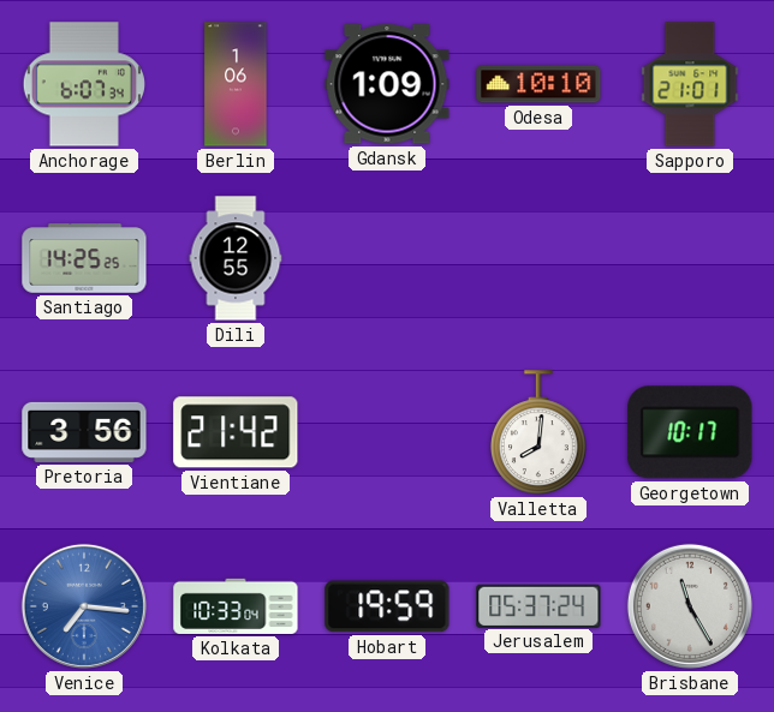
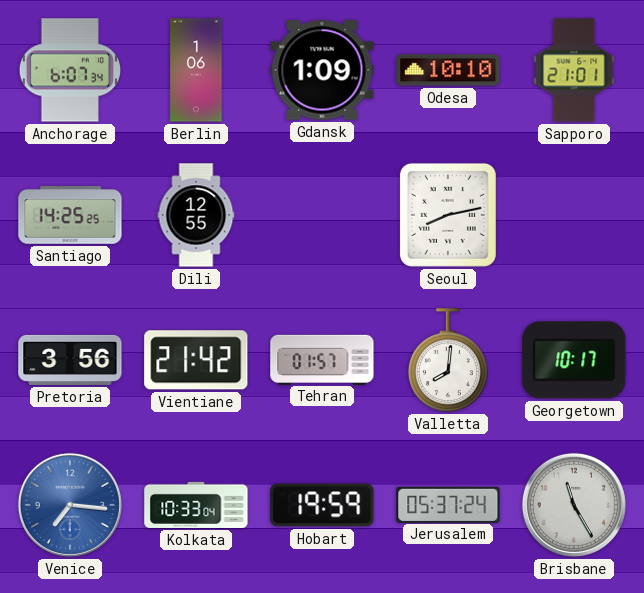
Seoul: none -> 8:13
Tehran: none -> 01:57
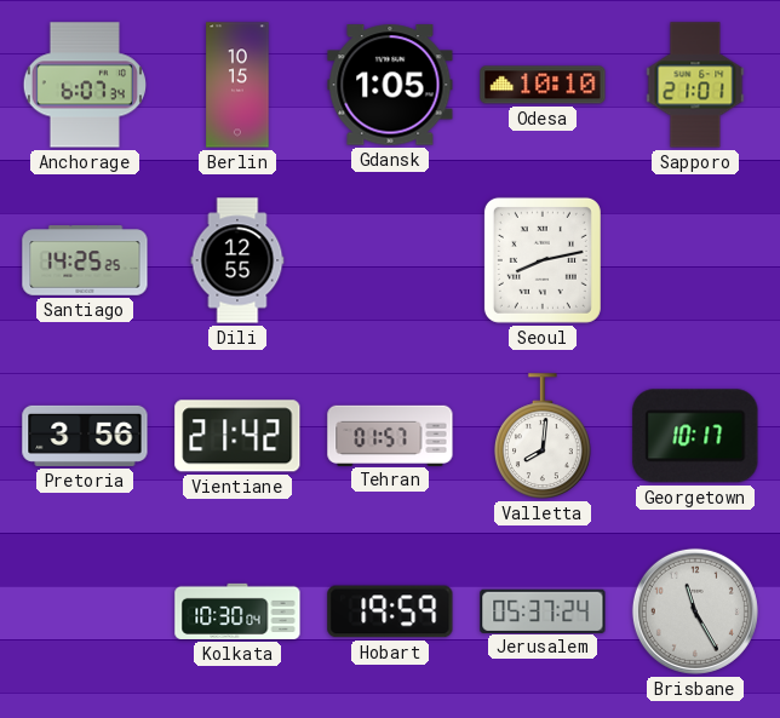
Berlin: 1:06 -> 10:15
Gdansk: 1:09 -> 1:05
Venice: 7:16 -> none
Kolkata: 10:33 -> 10:30
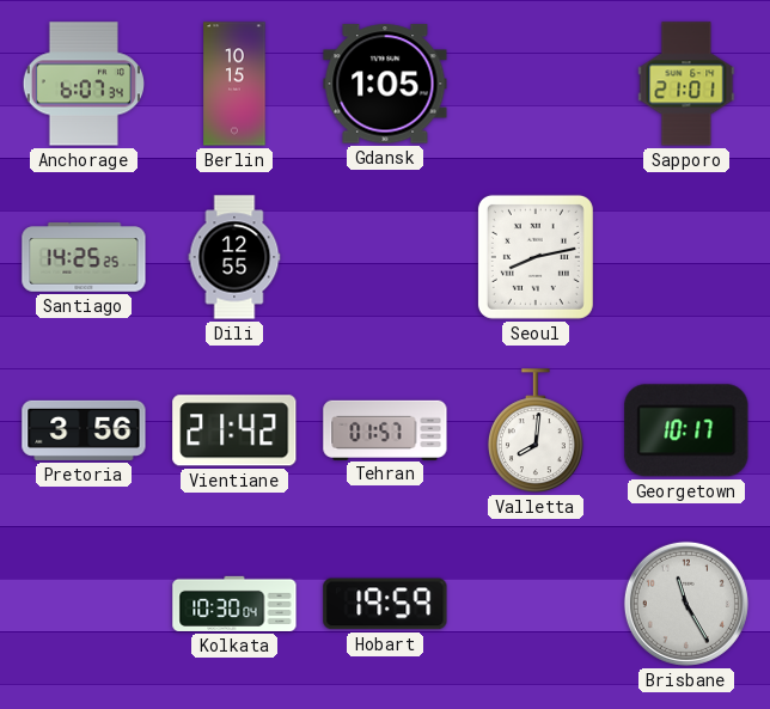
Odesa: 10:10 -> none
Jerusalem: 05:37 -> none
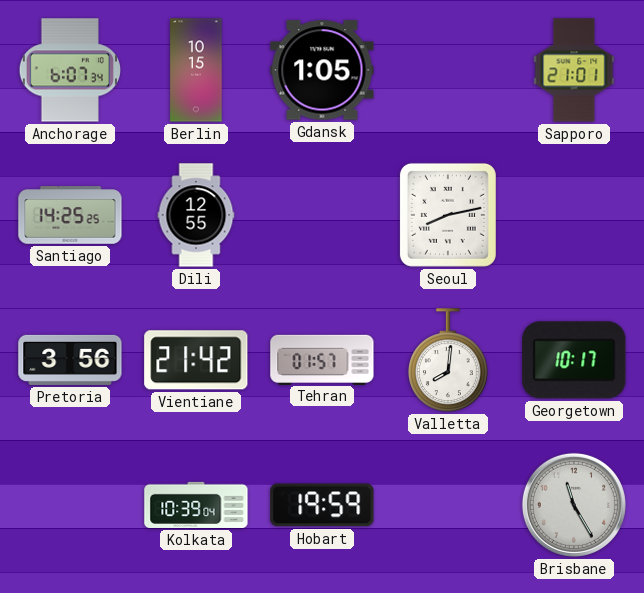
Kolkata: 10:30 -> 10:39
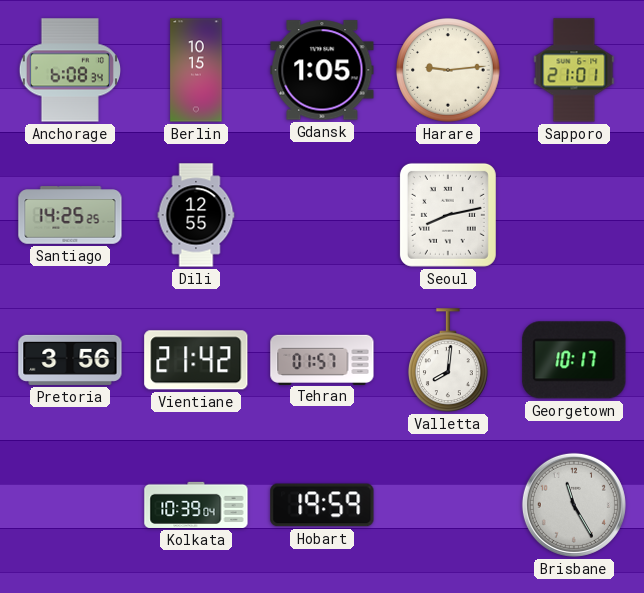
Anchorage: 6:07 -> 6:08
Harare: none -> 9:14
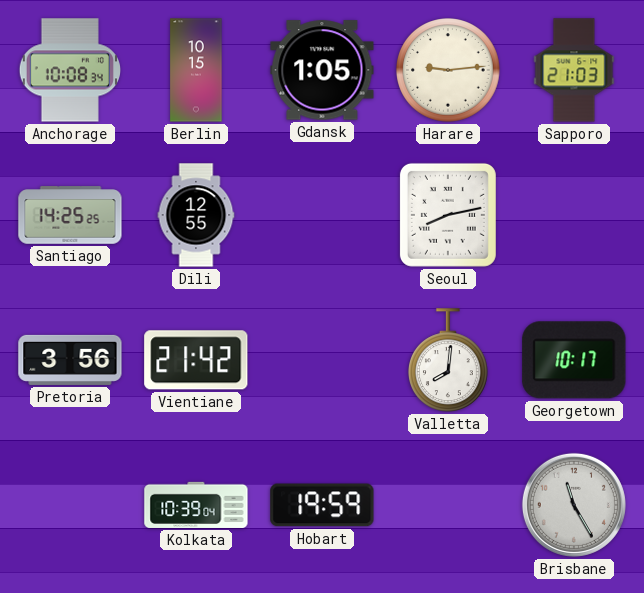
Anchorage: 6:08 -> 10:08
Sapporo: 21:01 -> 21:03
Tehran: 01:57 -> none
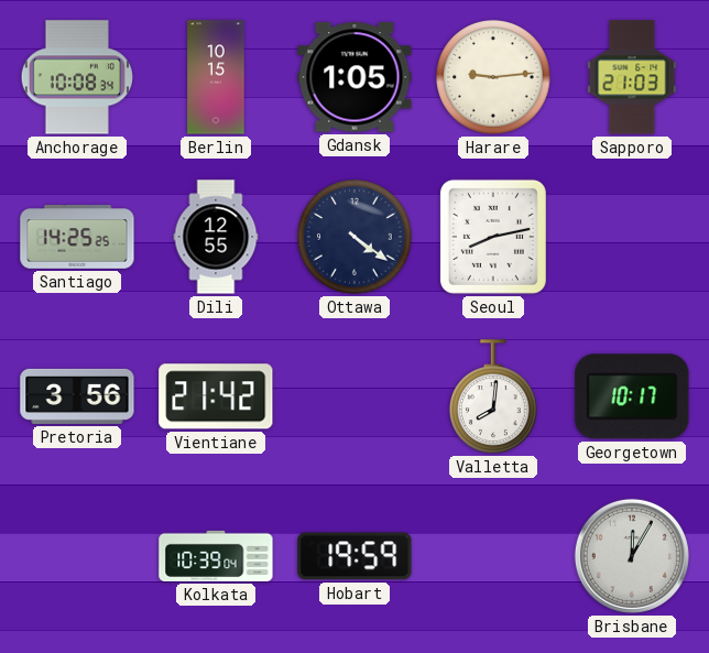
Ottawa: none -> 4:21
Brisbane: 11:25 -> 12:05
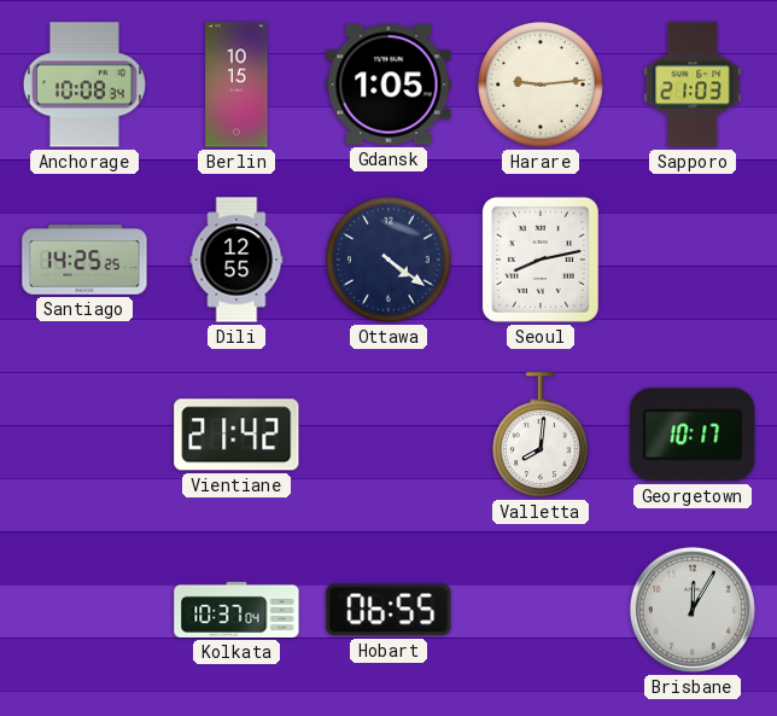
Pretoria: 3:56 -> none
Kolkata: 10:39 -> 10:37
Hobart: 19:59 -> 06:55
